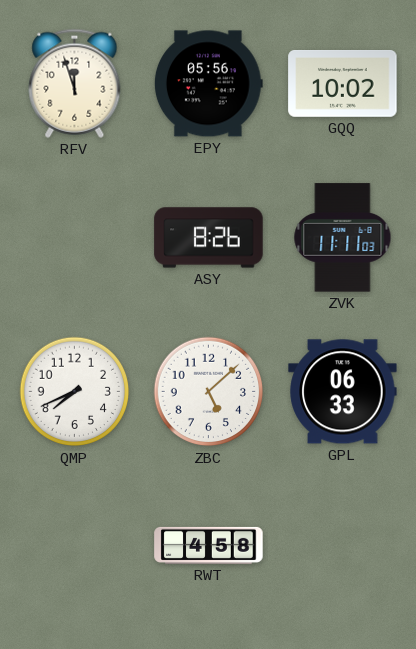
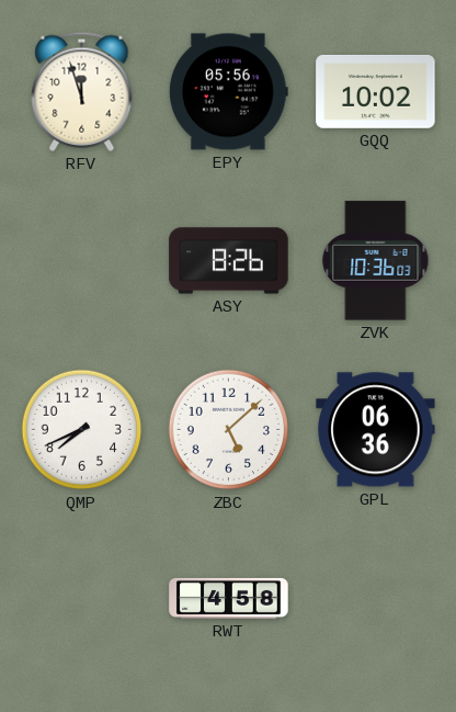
ZVK: 11:11 -> 10:36
GPL: 06:33 -> 06:36
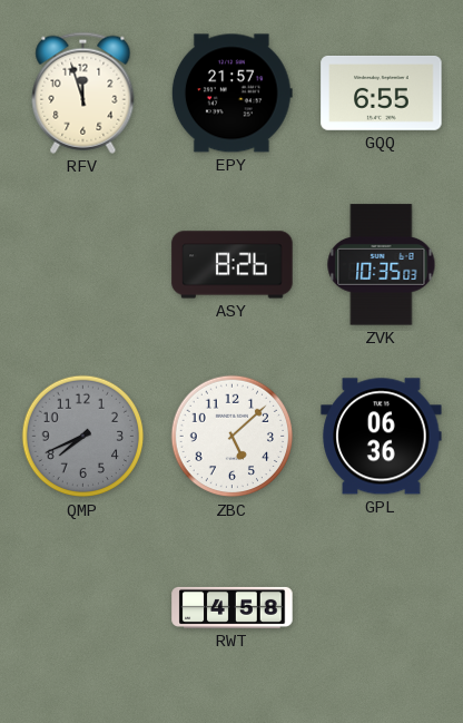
EPY: 05:56 -> 21:57
GQQ: 10:02 -> 6:55
ZVK: 10:36 -> 10:35
QMP dial: white -> grey
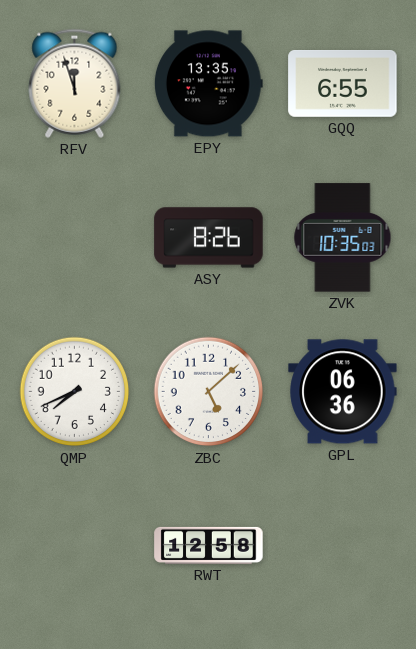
EPY: 21:57 -> 13:35
QMP dial: grey -> white
RWT: 4:58 -> 12:58
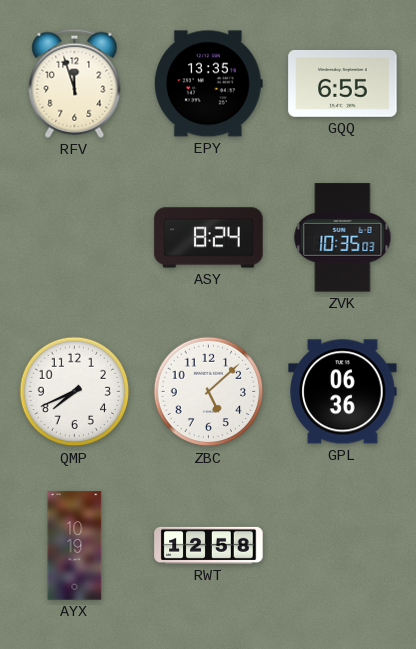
ASY: 8:26 -> 8:24
AYX: none -> 10:19
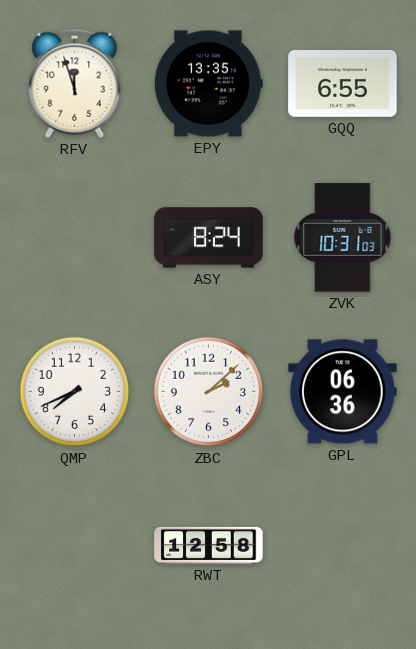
ZVK: 10:35 -> 10:31
ZBC: 5:08 -> 2:08
AYX: 10:19 -> none
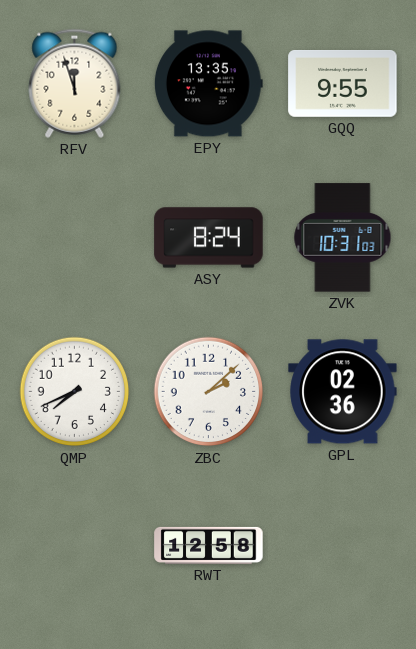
GQQ: 6:55 -> 9:55
GPL: 06:36 -> 02:36
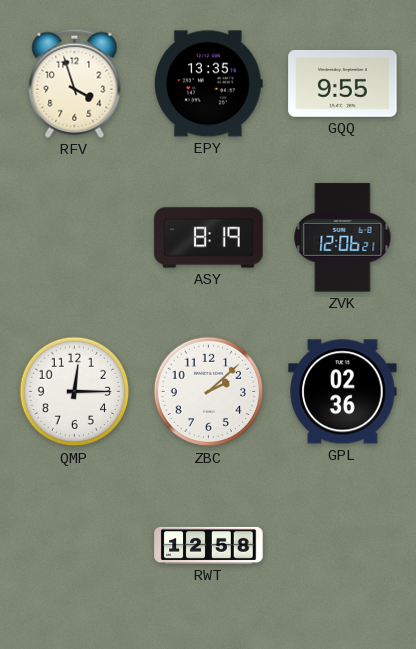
RFV: 11:57 -> 3:57
ASY: 8:24 -> 8:19
ZVK: 10:31 -> 12:06
QMP: 7:41 -> 12:15
